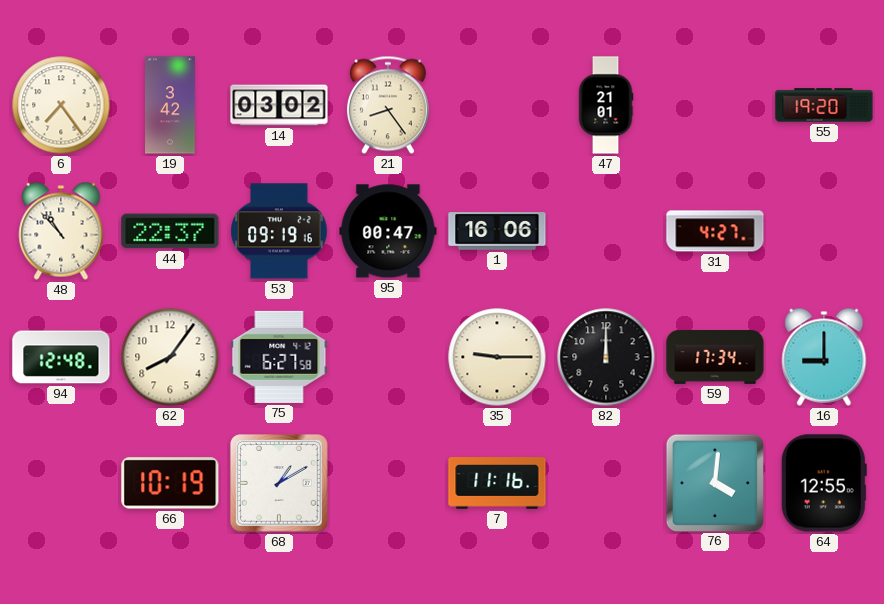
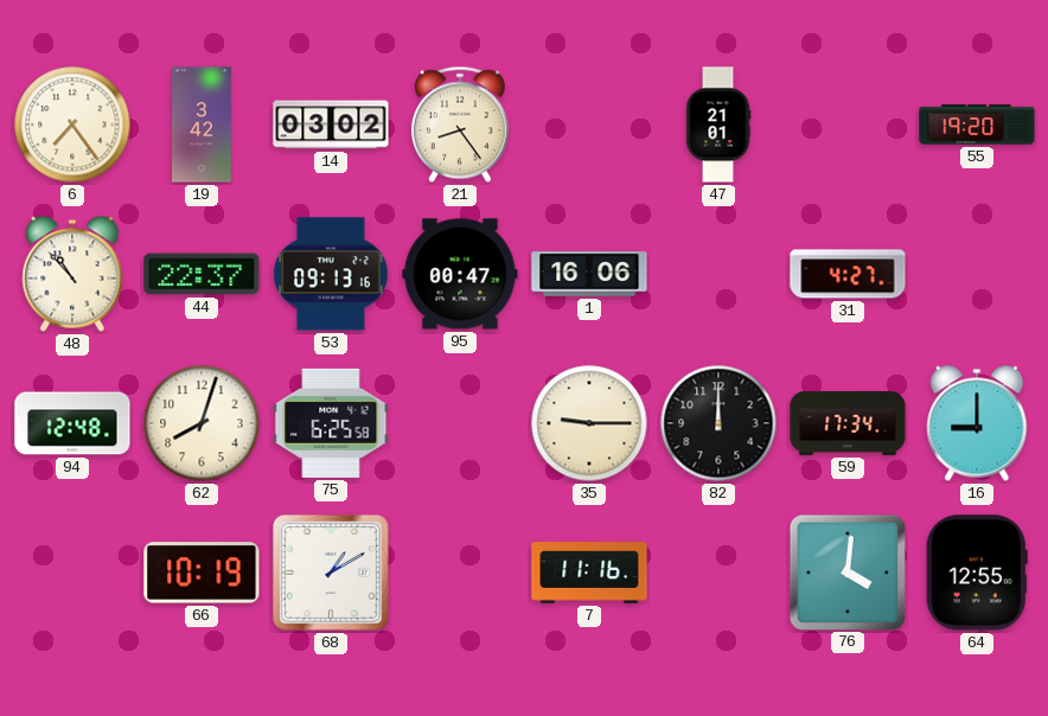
53: 09:19 -> 09:13
62: 8:06 -> 8:03
75: 6:27 -> 6:25
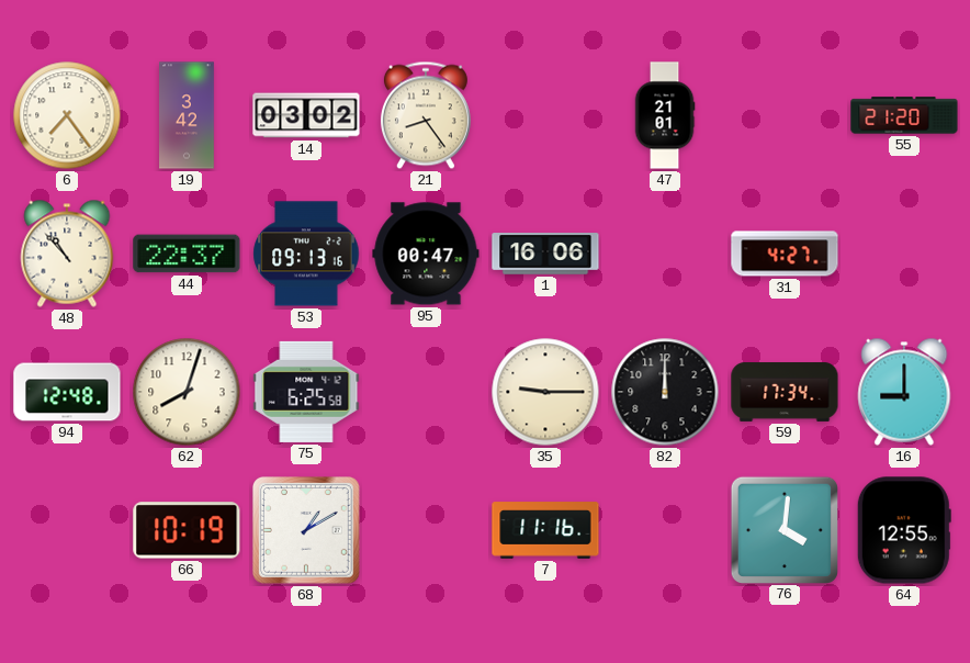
55: 19:20 -> 21:20
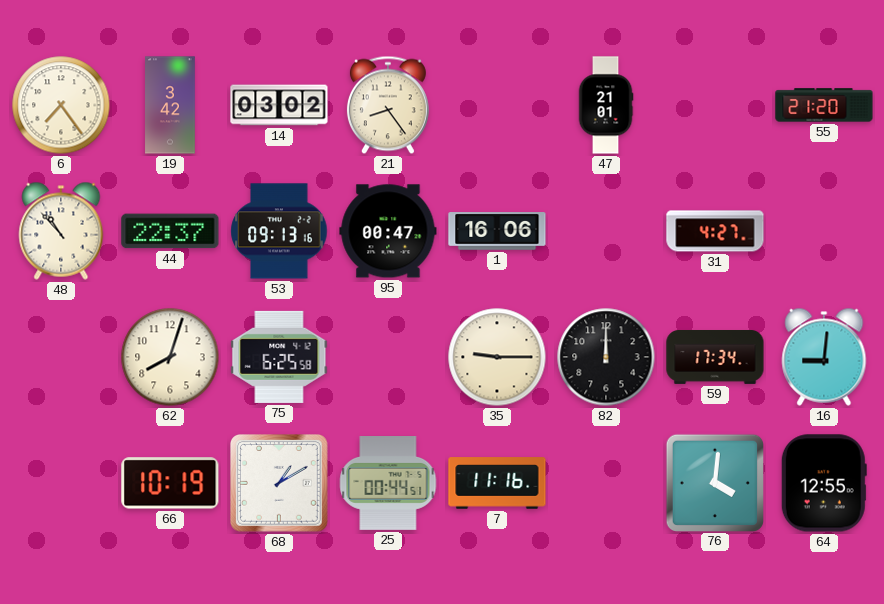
94: 12:48 -> none
16: 9:00 -> 9:01
25: none -> 00:44
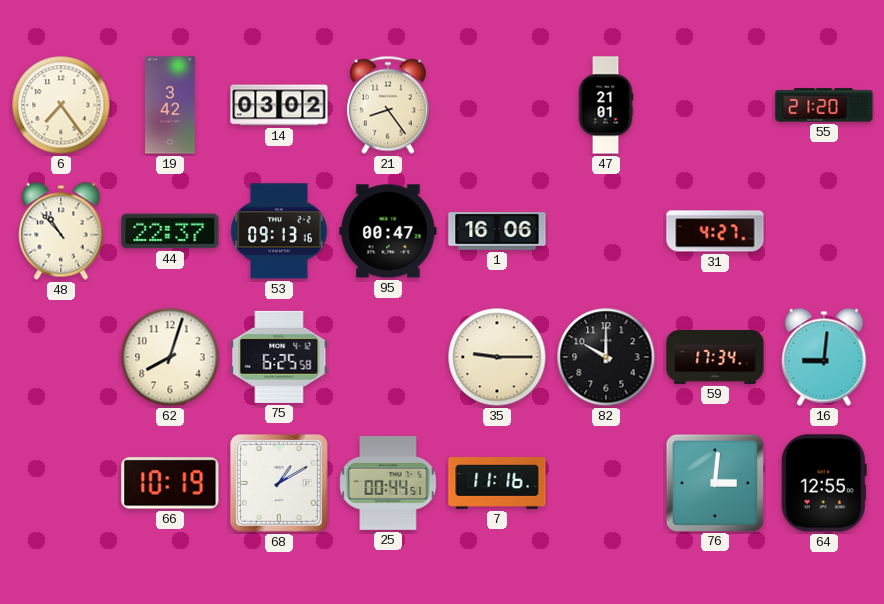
82: 12:00 -> 10:00
76: 4:01 -> 3:01
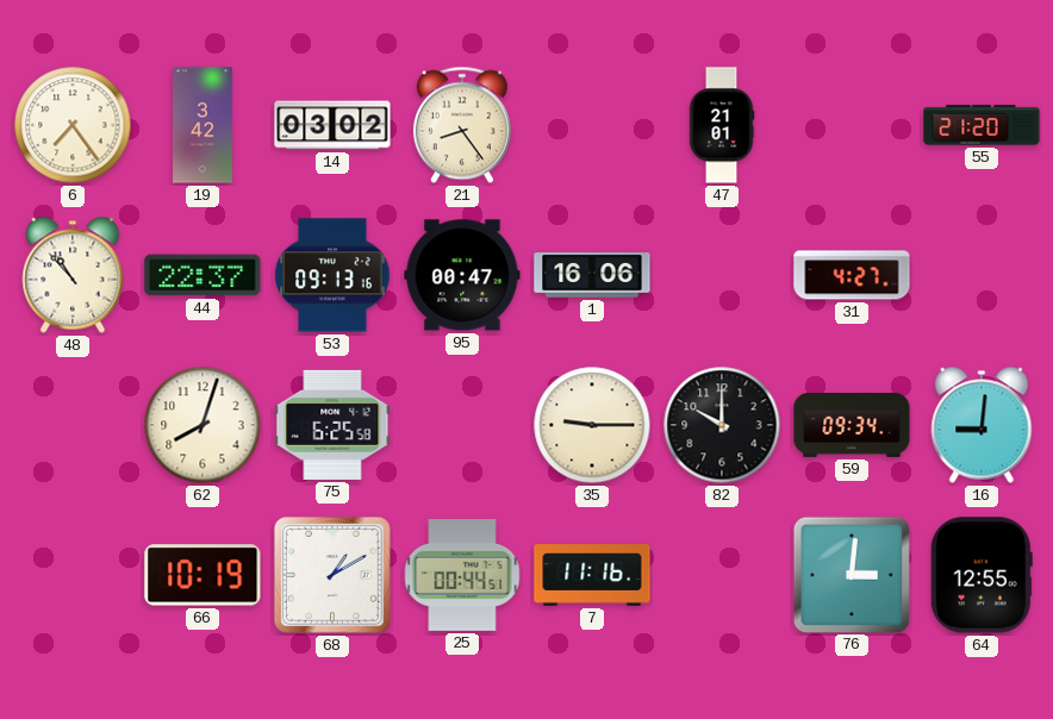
59: 17:34 -> 09:34
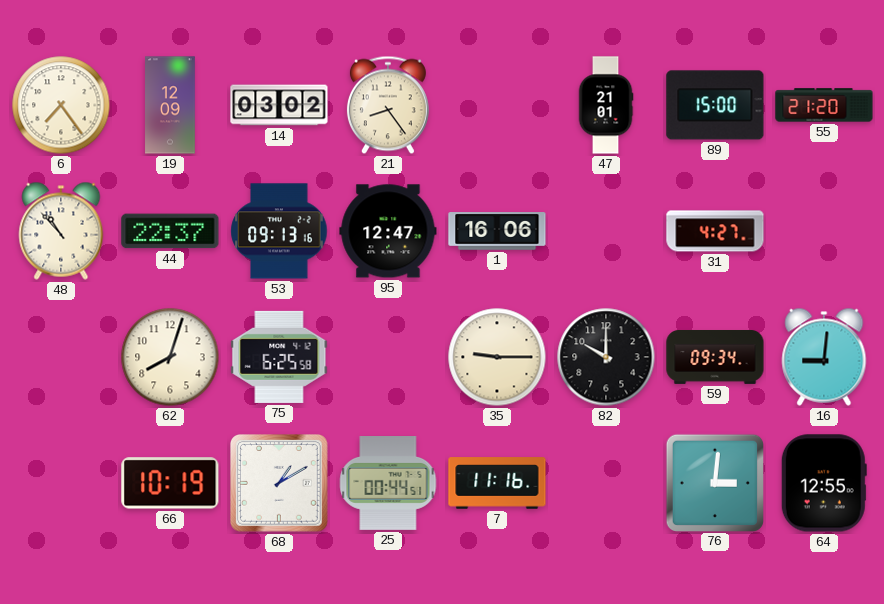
19: 3:42 -> 12:09
89: none -> 15:00
95: 00:47 -> 12:47
